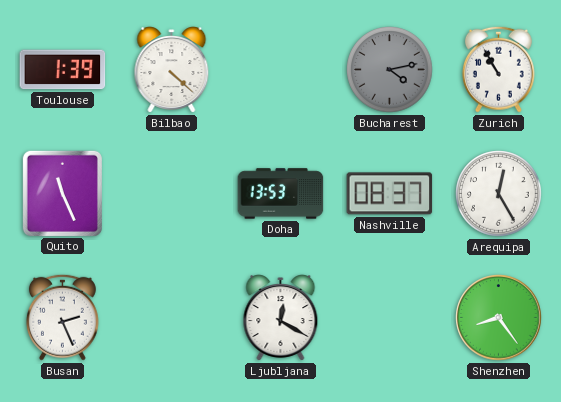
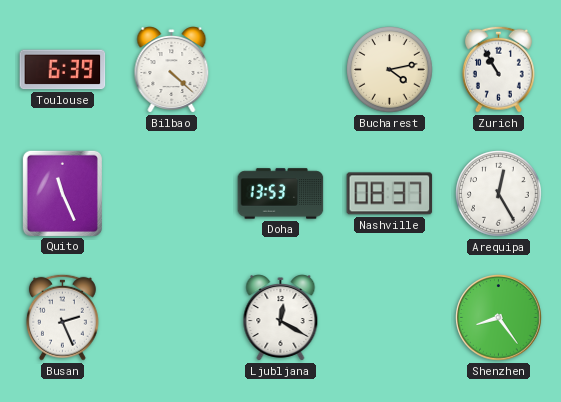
Toulouse: 1:39 -> 6:39
Bucharest dial: grey -> cream
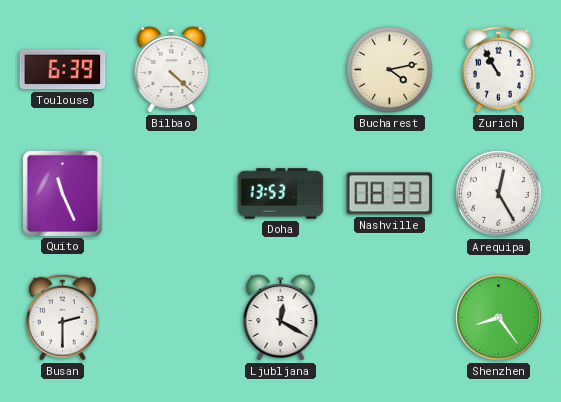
Nashville: 08:37 -> 08:33
Busan: 2:26 -> 2:30
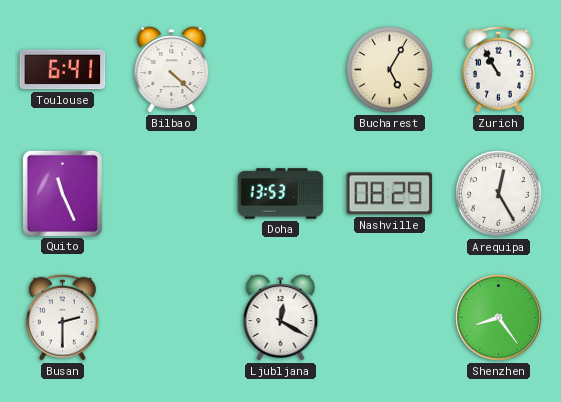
Toulouse: 6:39 -> 6:41
Bucharest: 4:13 -> 5:05
Nashville: 08:33 -> 08:29
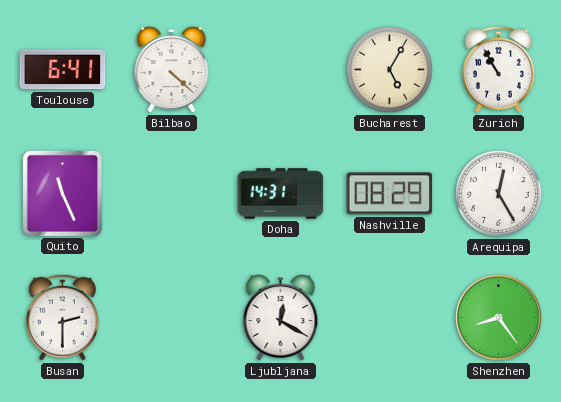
Doha: 13:53 -> 14:31
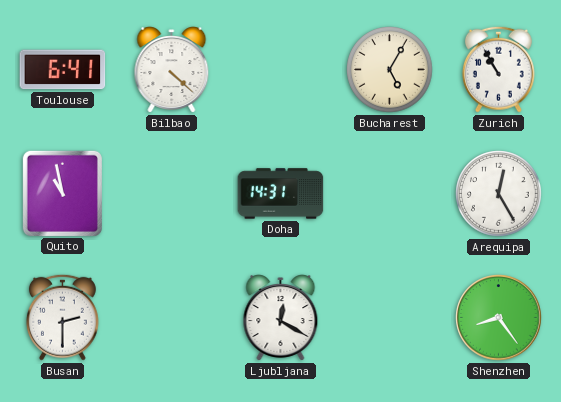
Quito: 11:26 -> 10:58
Nashville: 08:29 -> none
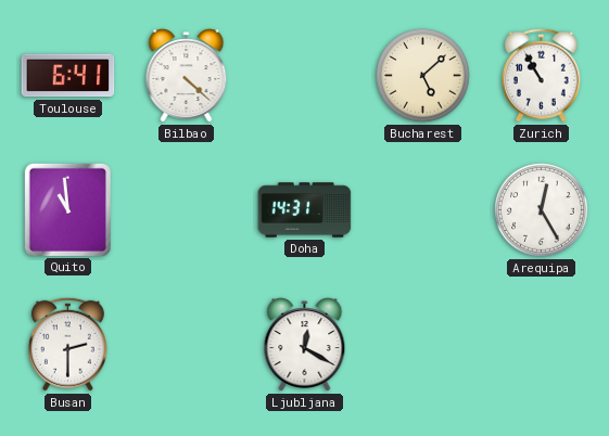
Bucharest: 5:05 -> 5:08
Quito: 10:58 -> 10:59
Shenzhen: 8:24 -> none
